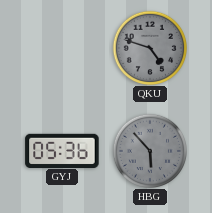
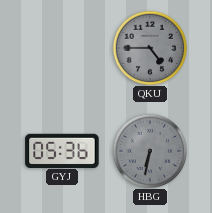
QKU: 4:48 -> 4:45
HBG: 5:53 -> 6:32
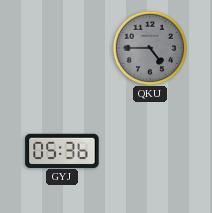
HBG: 6:32 -> none
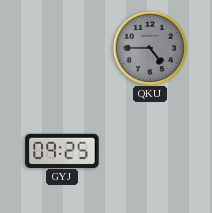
GYJ: 05:36 -> 09:25
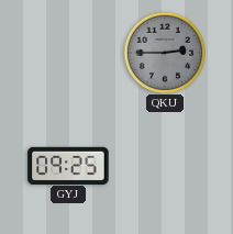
QKU: 4:45 -> 2:45
